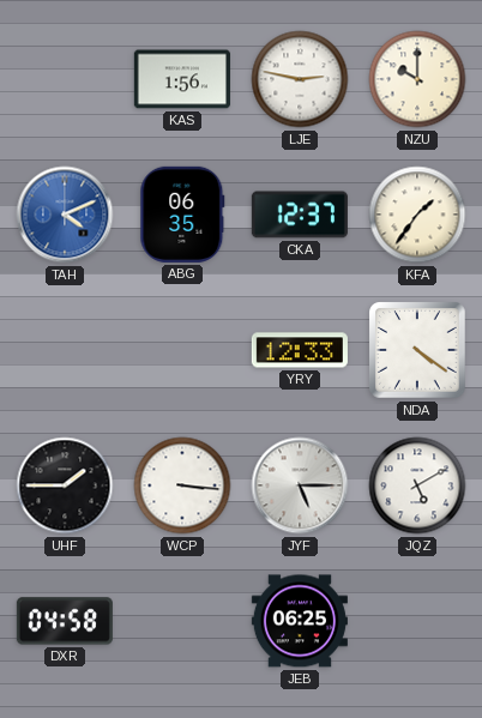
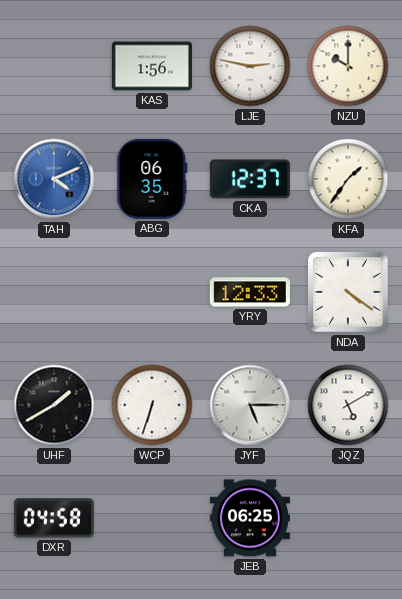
UHF: 1:45 -> 1:40
WCP: 3:16 -> 6:33
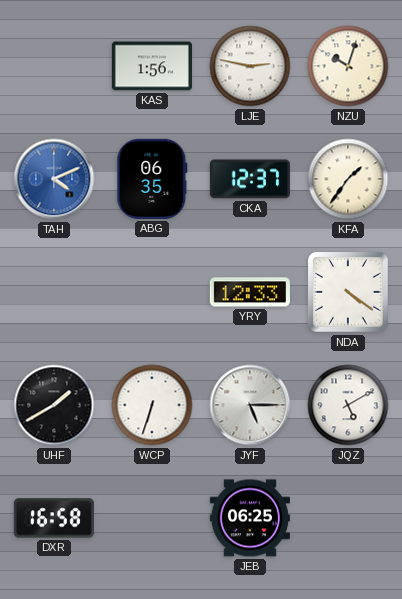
NZU: 10:00 -> 10:03
DXR: 04:58 -> 16:58
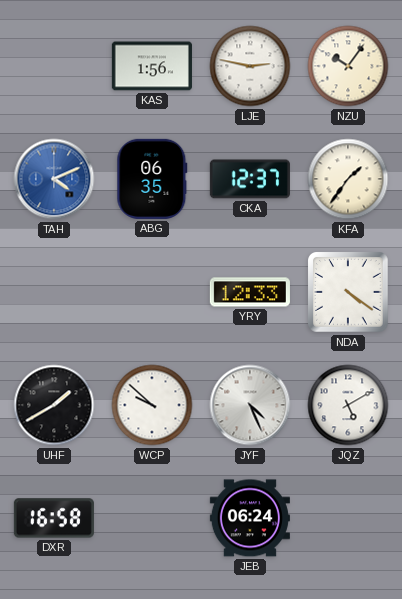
NZU: 10:03 -> 10:06
WCP: 6:33 -> 9:52
JYF: 5:15 -> 4:26
JEB: 06:25 -> 06:24
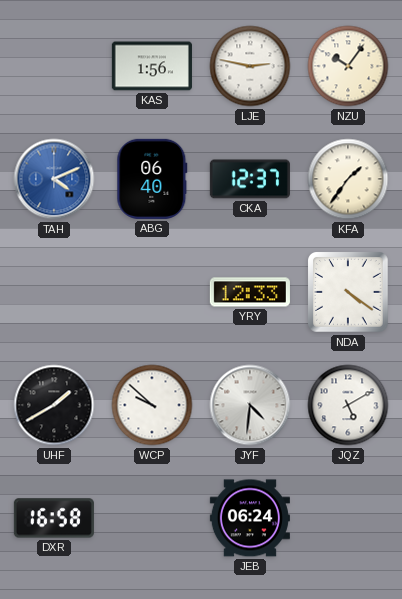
ABG: 06:35 -> 06:40
JYF: 4:26 -> 4:31
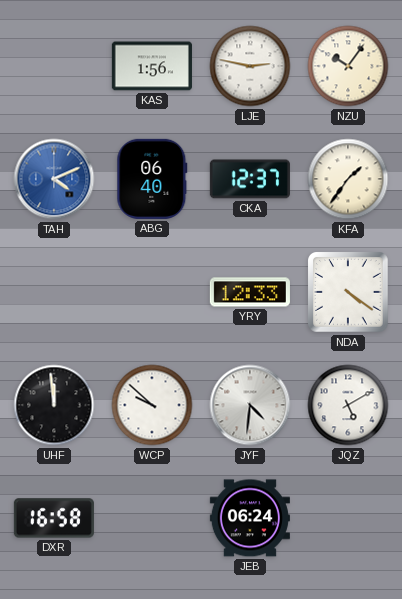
UHF: 1:40 -> 11:59
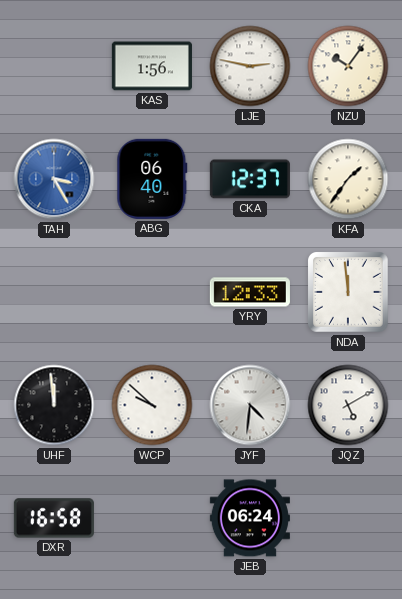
TAH: 4:11 -> 3:25
NDA: 4:21 -> 11:59
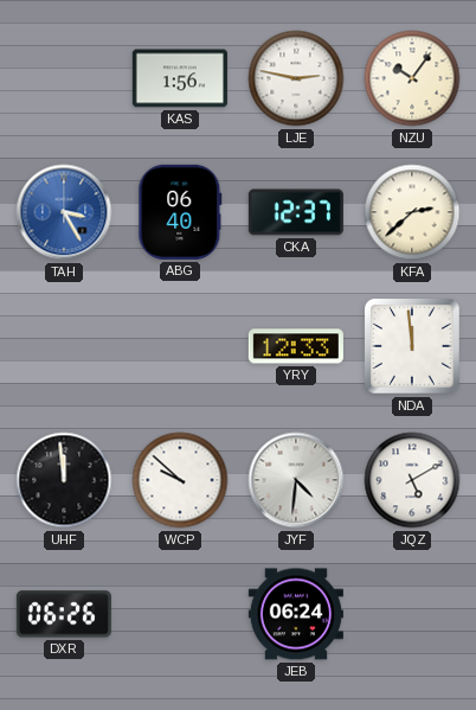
KFA: 1:36 -> 2:38
DXR: 16:58 -> 06:26
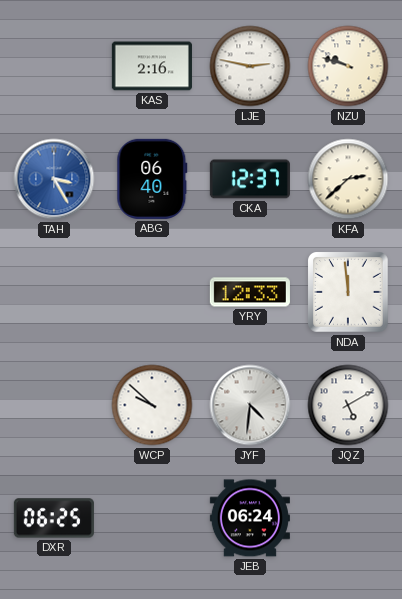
KAS: 1:56 -> 2:16
NZU: 10:06 -> 9:48
UHF: 11:59 -> none
DXR: 06:26 -> 06:25
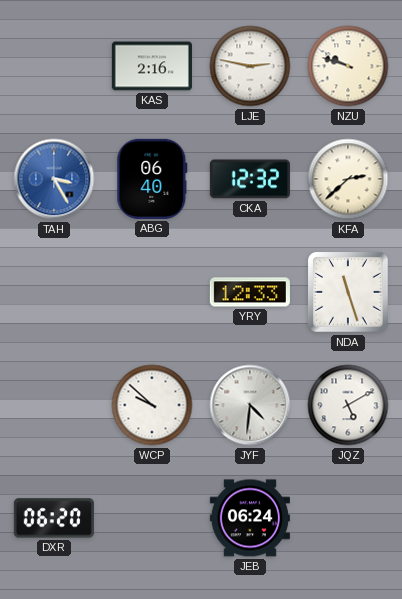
CKA: 12:37 -> 12:32
NDA: 11:59 -> 11:27
DXR: 06:25 -> 06:20
